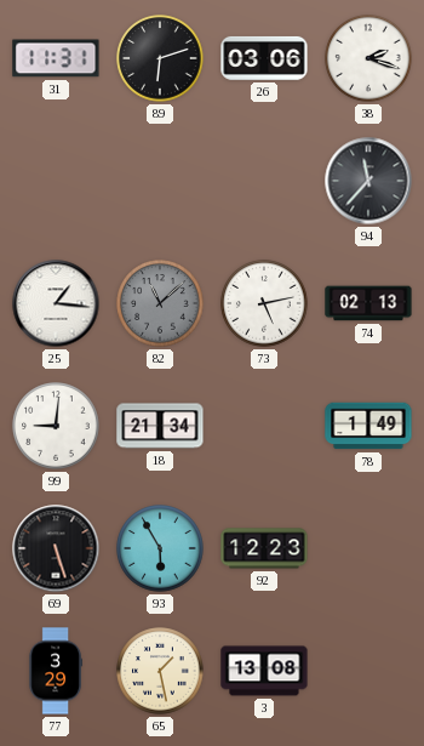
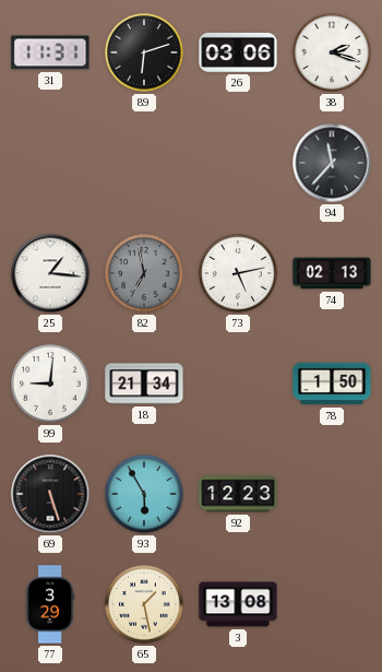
82: 11:08 -> 6:58
78: 1:49 -> 1:50
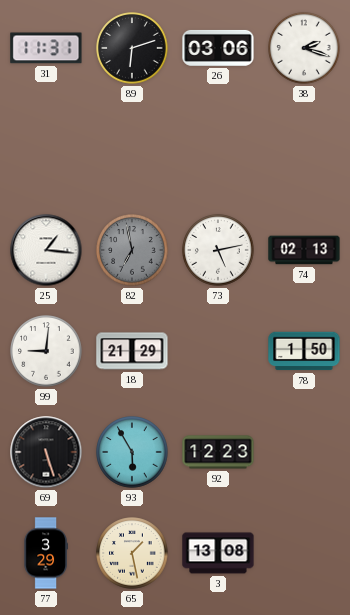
94: 11:37 -> none
18: 21:34 -> 21:29
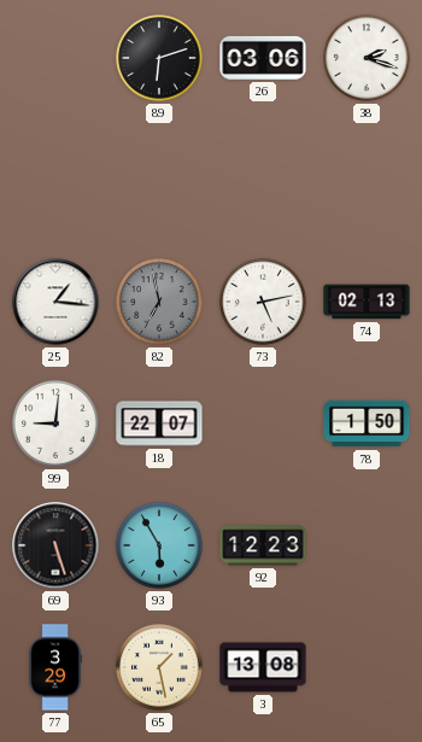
31: 11:31 -> none
18: 21:29 -> 22:07
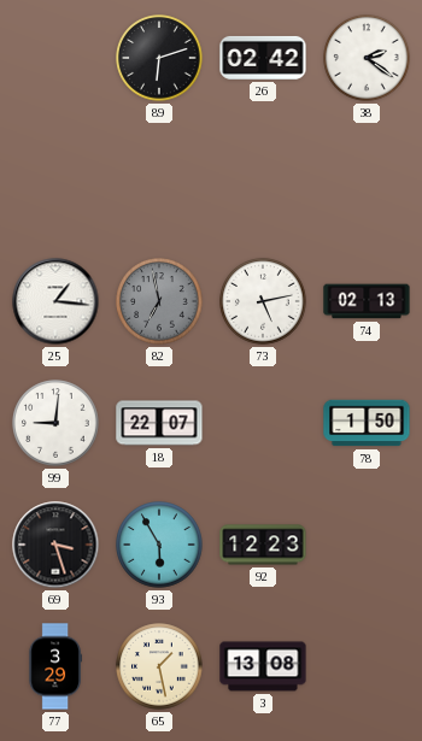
26: 03:06 -> 02:42
38: 2:18 -> 2:21
69: 5:27 -> 3:27
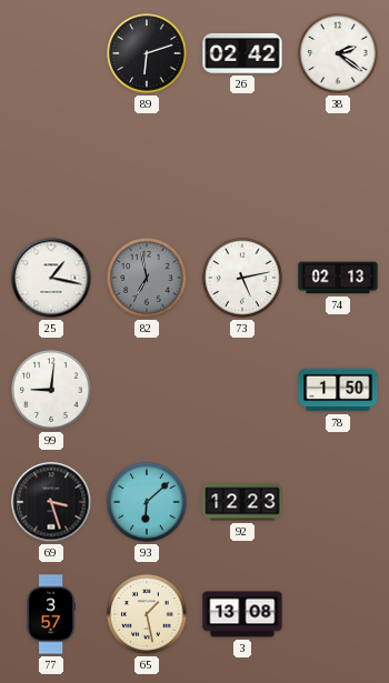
25: 1:16 -> 1:17
18: 22:07 -> none
93: 5:55 -> 6:08
77: 3:29 -> 3:57
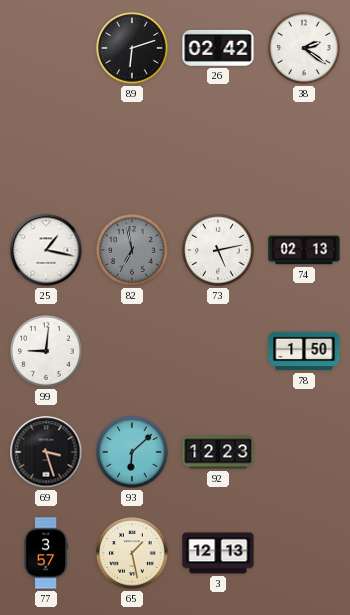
3: 13:08 -> 12:13
